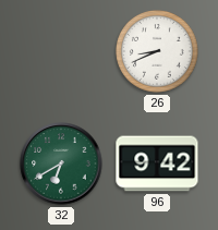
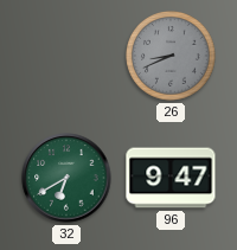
26 dial: white -> grey
96: 9:42 -> 9:47
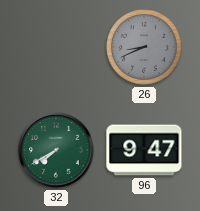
32: 6:40 -> 7:40
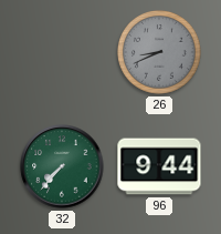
32: 7:40 -> 7:37
96: 9:47 -> 9:44
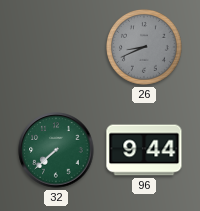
32: 7:37 -> 7:38
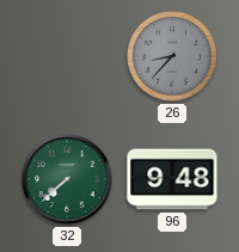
26: 8:41 -> 8:37
96: 9:44 -> 9:48
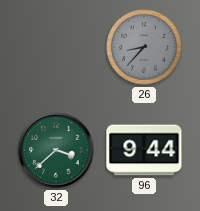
32: 7:38 -> 3:38
96: 9:48 -> 9:44
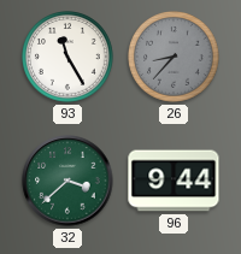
93: none -> 11:25
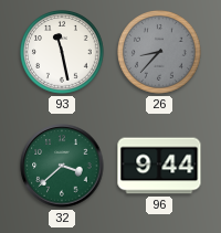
93: 11:25 -> 11:28
